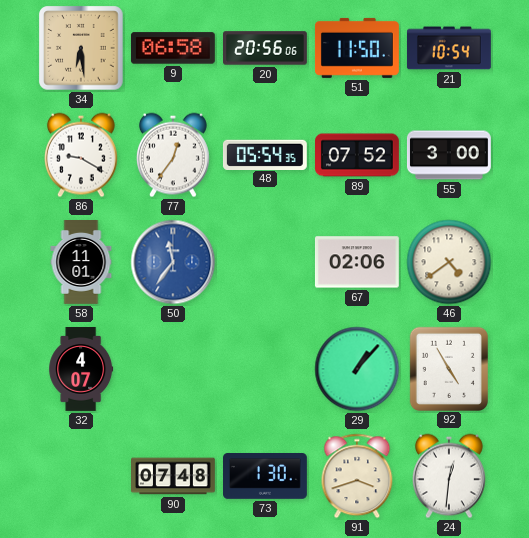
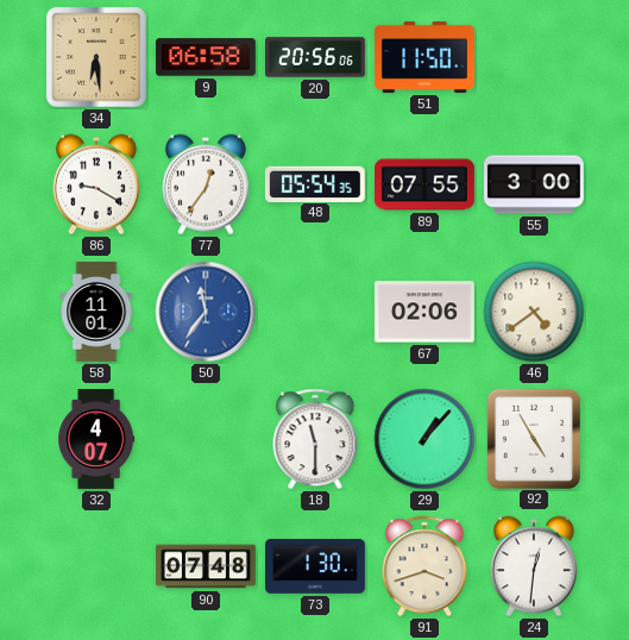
21: 10:54 -> none
89: 07:52 -> 07:55
18: none -> 11:30
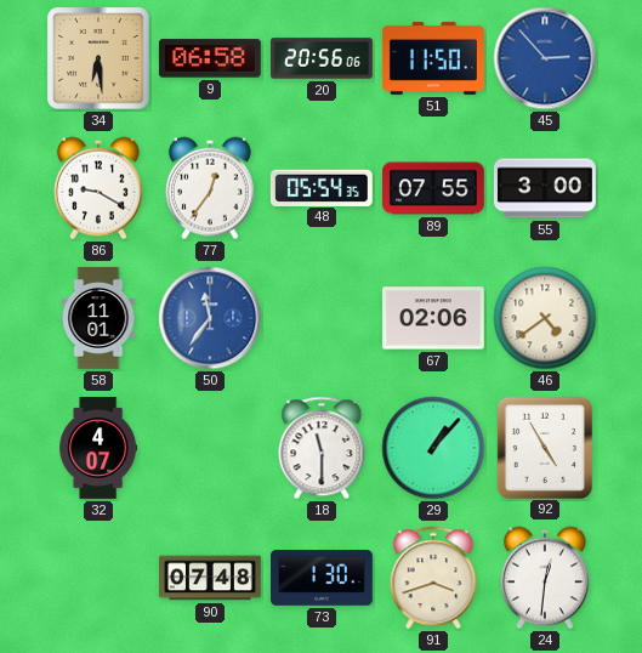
45: none -> 2:53
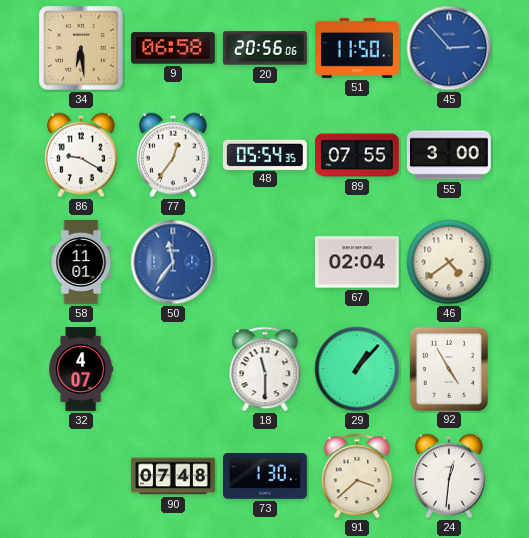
67: 02:06 -> 02:04
91: 3:42 -> 3:38
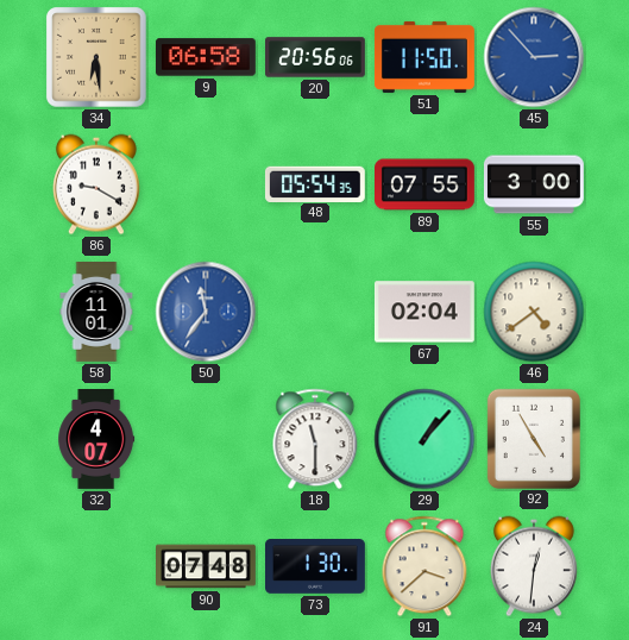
77: 12:36 -> none
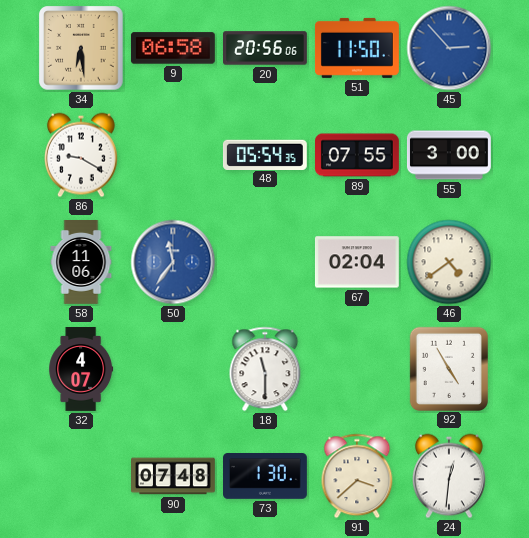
58: 11:01 -> 11:06
29: 1:07 -> none
